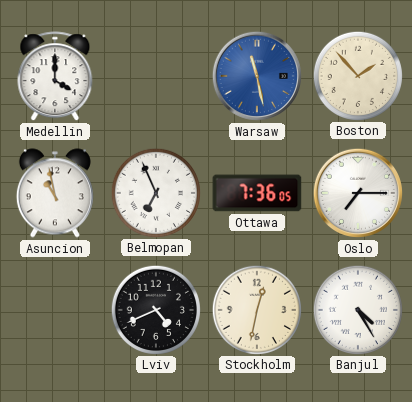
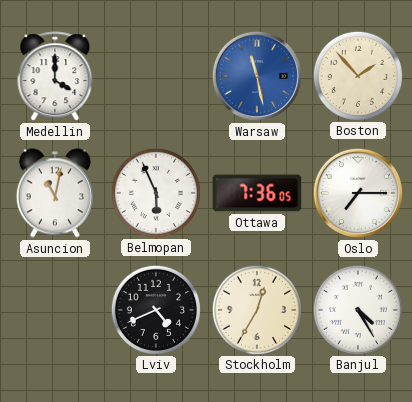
Asuncion: 10:58 -> 11:02
Belmopan: 6:56 -> 5:56
Stockholm: 12:32 -> 12:35
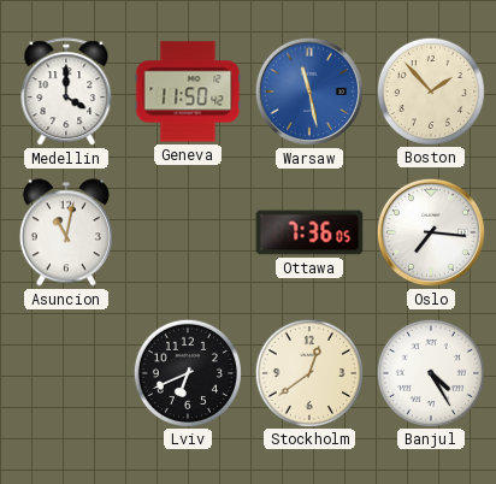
Geneva: none -> 11:50
Belmopan: 5:56 -> none
Oslo: 7:15 -> 7:16
Lviv: 4:41 -> 6:41
Stockholm: 12:35 -> 12:39
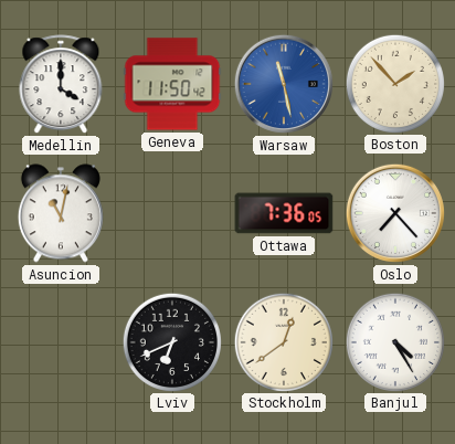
Oslo: 7:16 -> 7:23
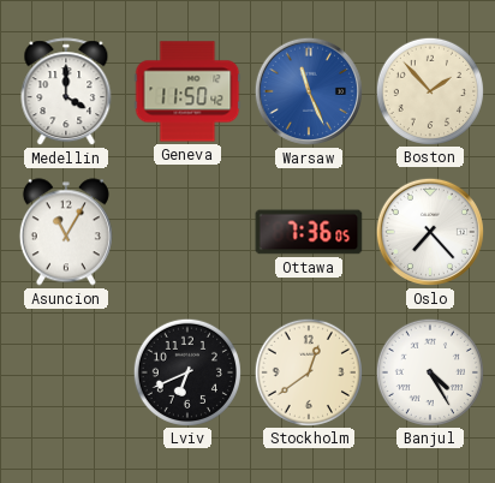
Warsaw: 11:28 -> 11:26
Asuncion: 11:02 -> 11:05
